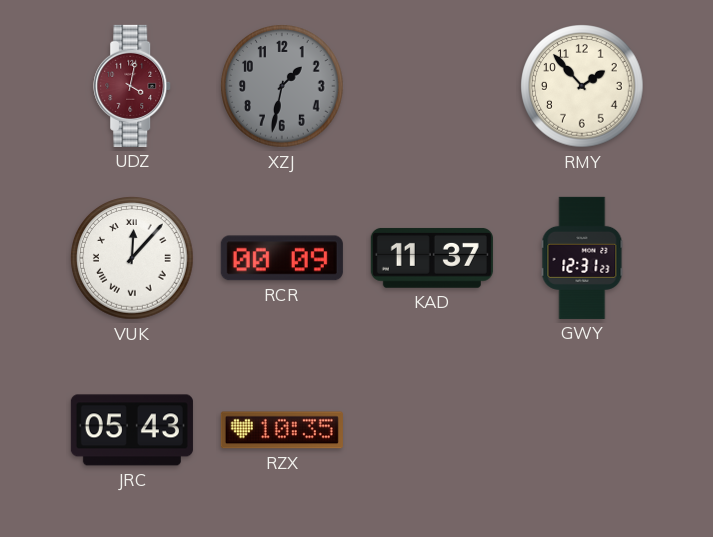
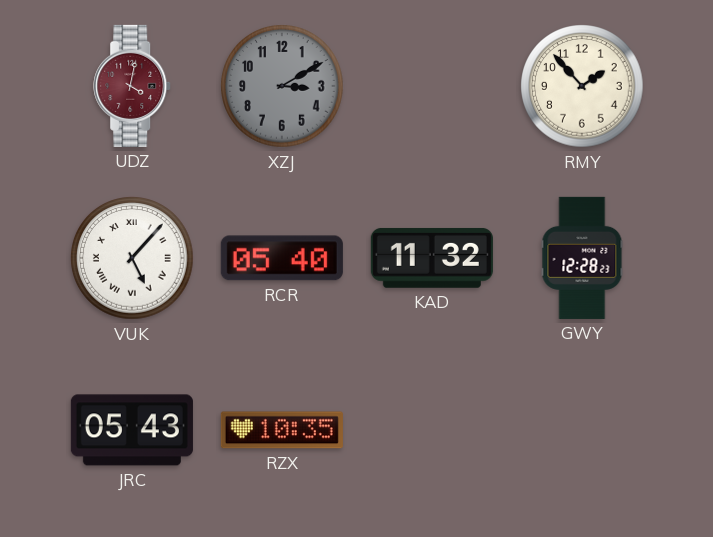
XZJ: 1:32 -> 3:10
VUK: 12:07 -> 5:07
RCR: 00:09 -> 05:40
KAD: 11:37 -> 11:32
GWY: 12:31 -> 12:28
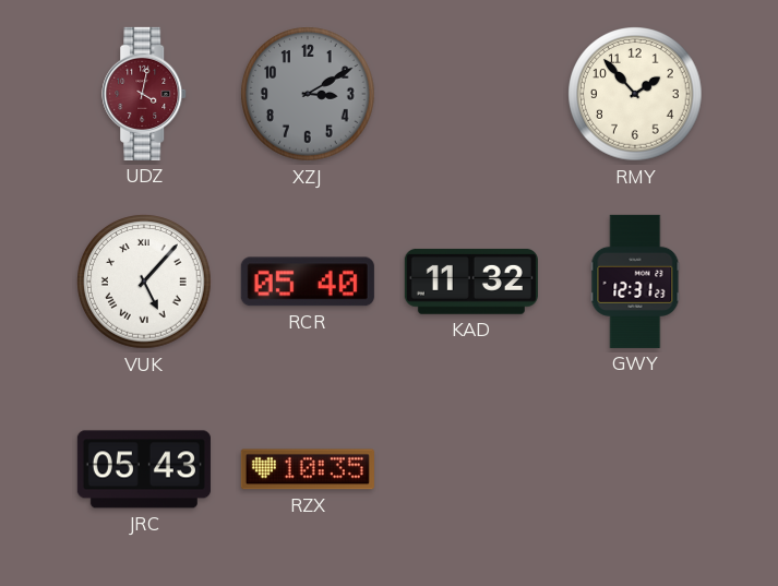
GWY: 12:28 -> 12:31
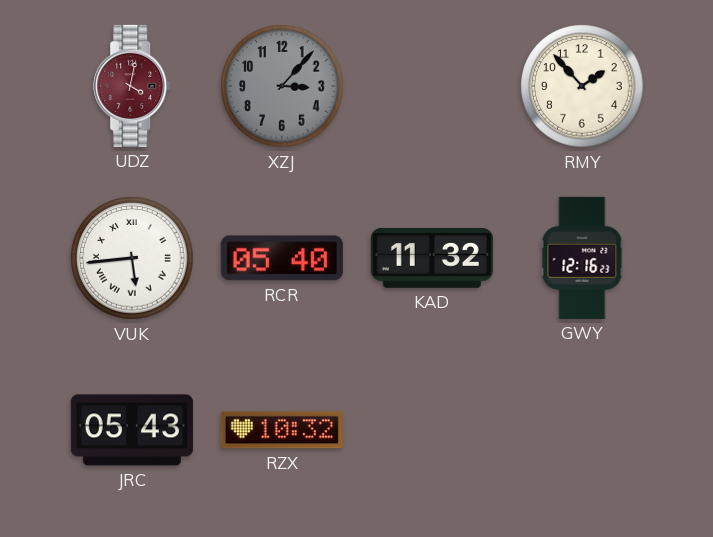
XZJ: 3:10 -> 3:07
VUK: 5:07 -> 5:44
GWY: 12:31 -> 12:16
RZX: 10:35 -> 10:32
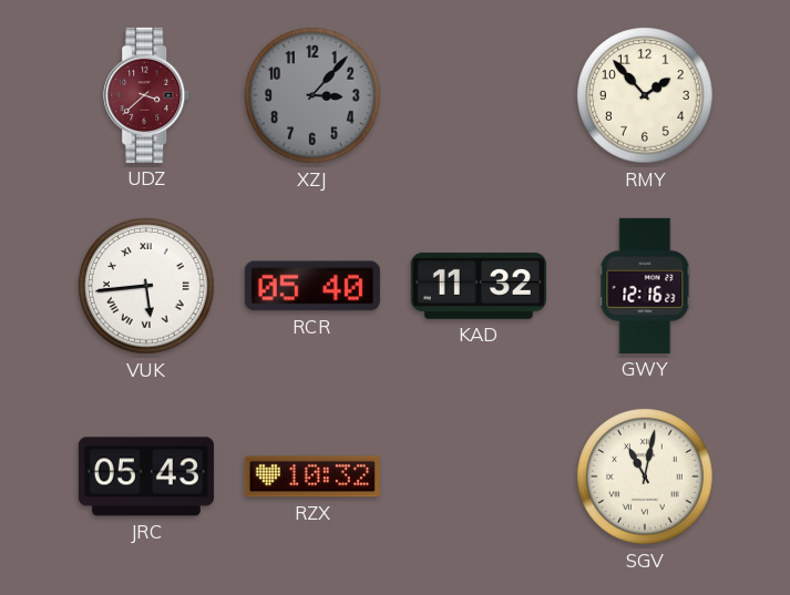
UDZ: 4:02 -> 3:38
SGV: none -> 11:02
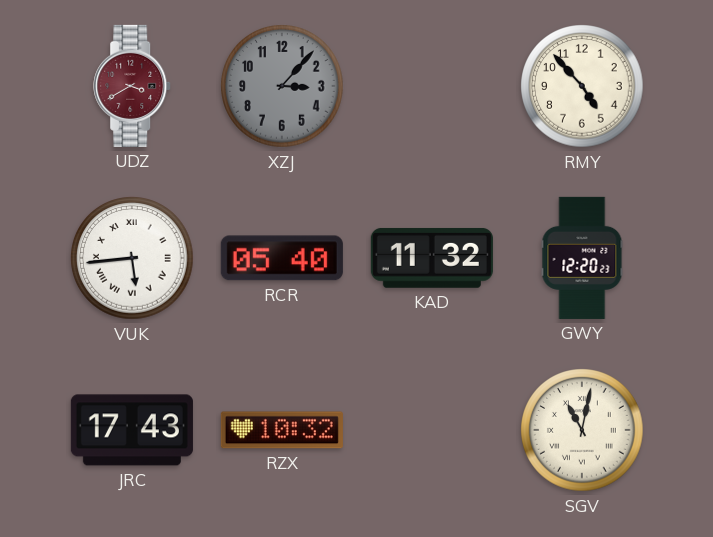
UDZ: 3:38 -> 3:40
RMY: 1:53 -> 4:53
GWY: 12:16 -> 12:20
JRC: 05:43 -> 17:43
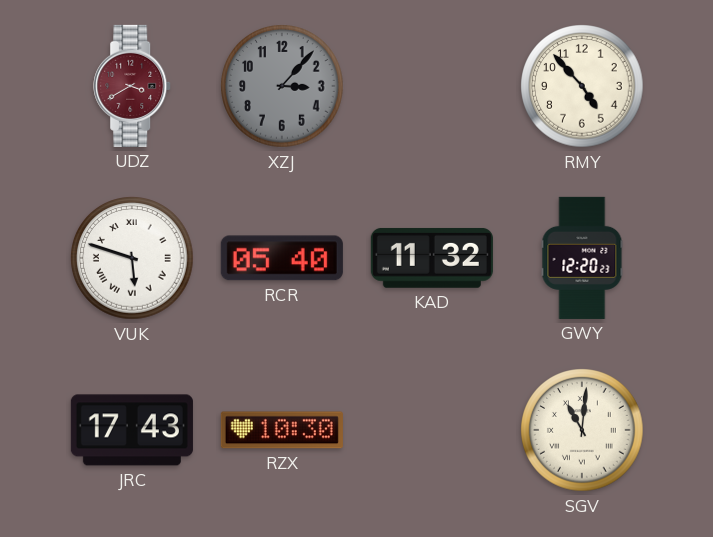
VUK: 5:44 -> 5:48
RZX: 10:32 -> 10:30
SGV: 11:02 -> 11:01
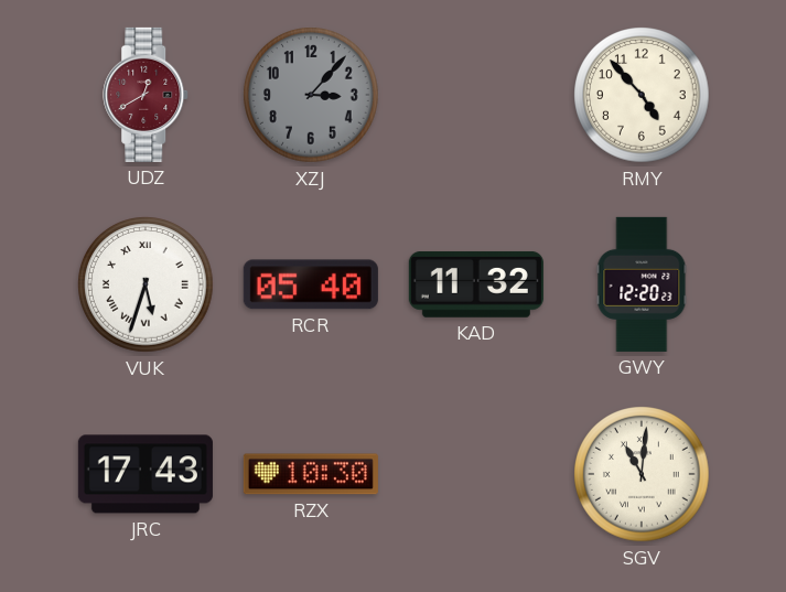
UDZ: 3:40 -> 12:40
VUK: 5:48 -> 5:33
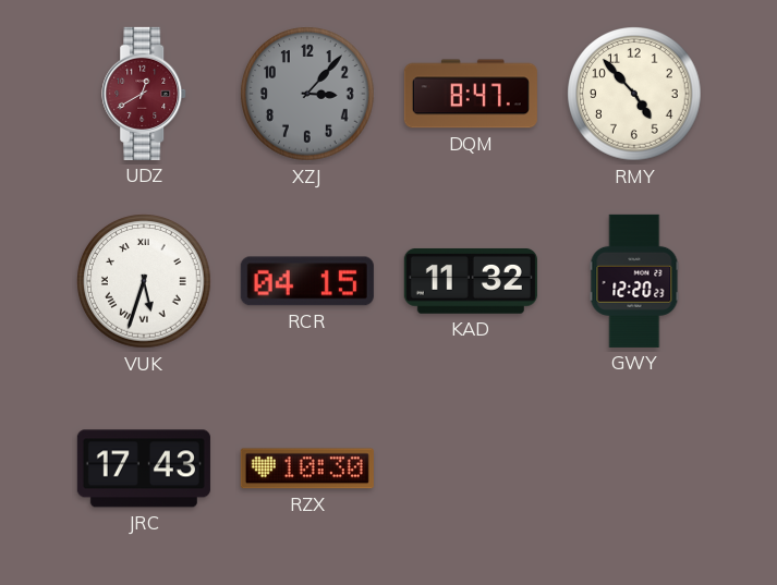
DQM: none -> 8:47
RCR: 05:40 -> 04:15
SGV: 11:01 -> none
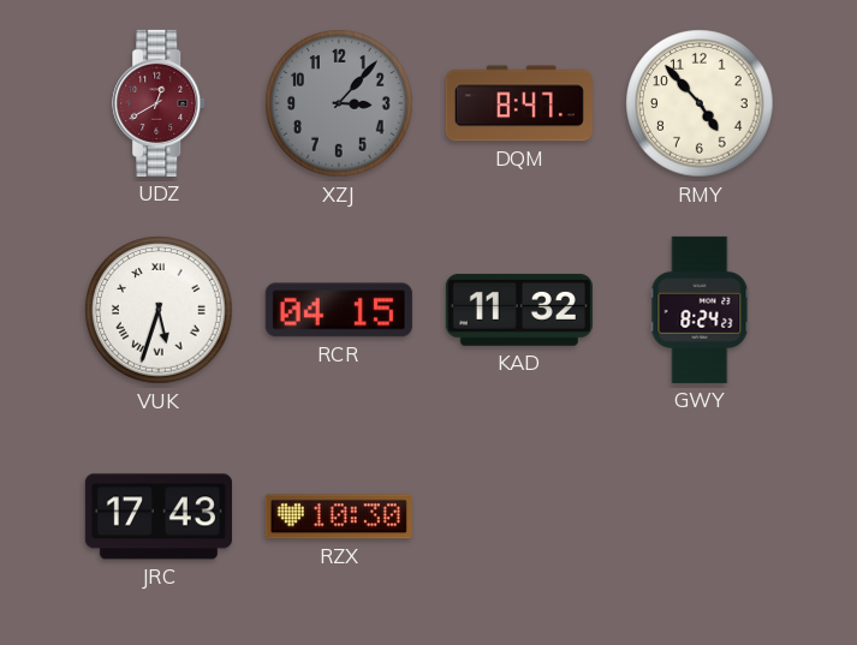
GWY: 12:20 -> 8:24
